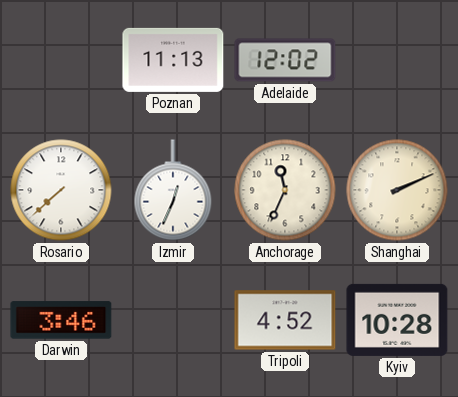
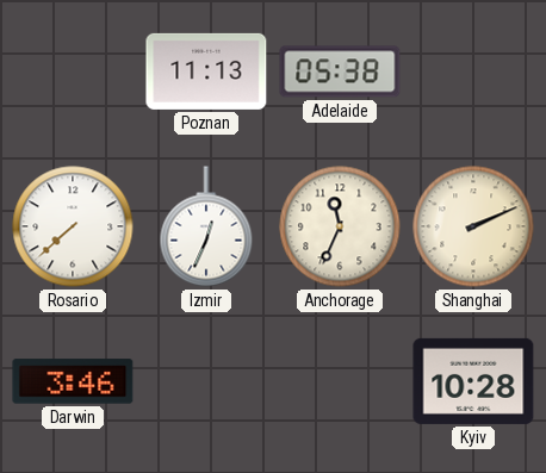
Adelaide: 12:02 -> 05:38
Tripoli: 4:52 -> none
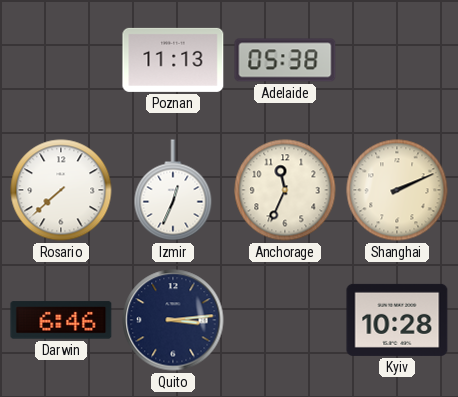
Darwin: 3:46 -> 6:46
Quito: none -> 3:14
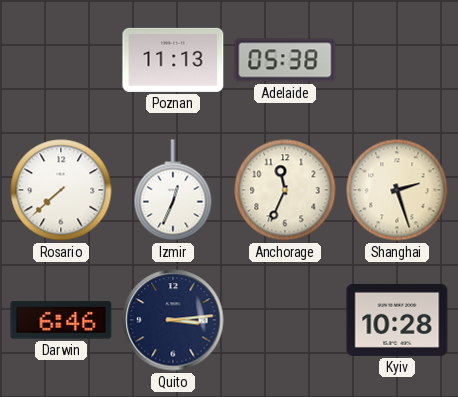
Shanghai: 2:11 -> 2:27
